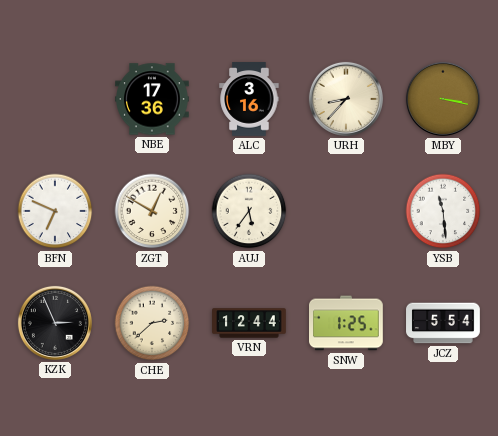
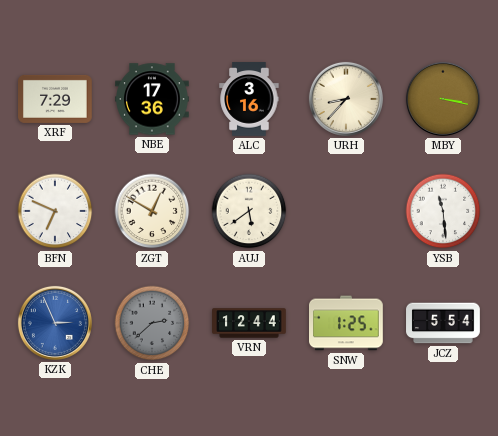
XRF: none -> 7:29
AUJ: 5:36 -> 5:39
KZK dial: black -> blue
CHE dial: cream -> grey
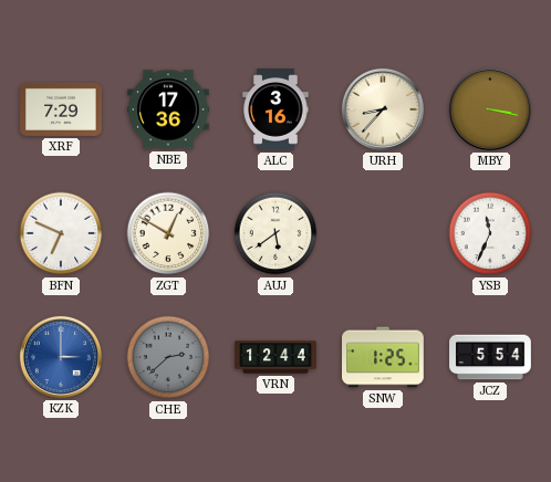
YSB: 11:29 -> 11:34
KZK: 2:56 -> 3:00
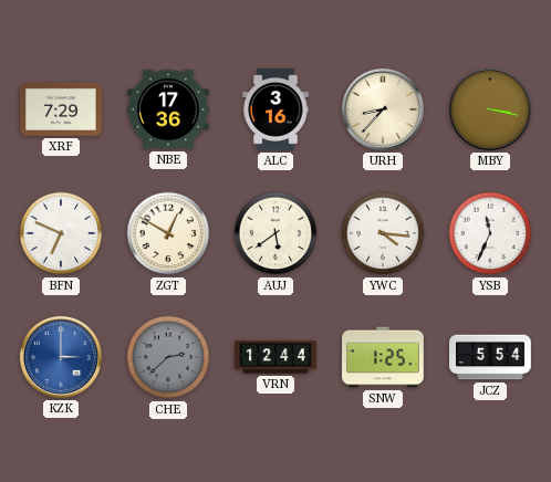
YWC: none -> 4:16
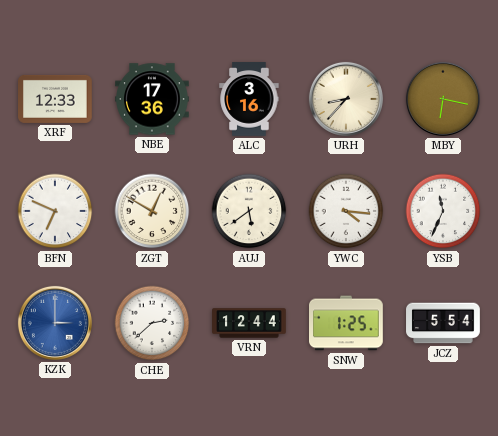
XRF: 7:29 -> 12:33
MBY: 3:17 -> 6:17
CHE dial: grey -> white
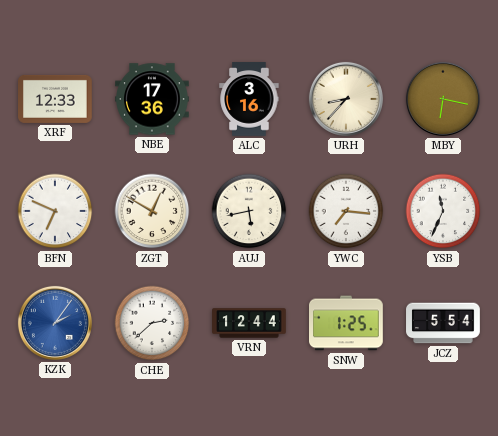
AUJ: 5:39 -> 5:43
YWC: 4:16 -> 7:16
KZK: 3:00 -> 2:06
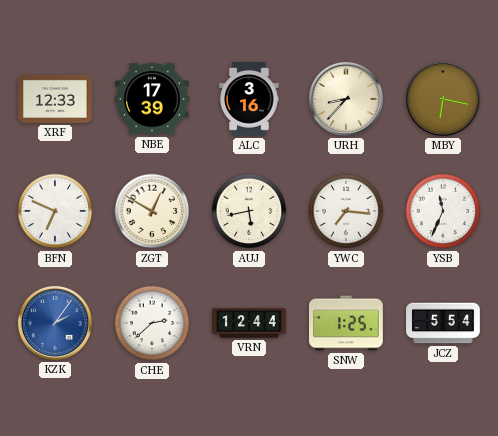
NBE: 17:36 -> 17:39
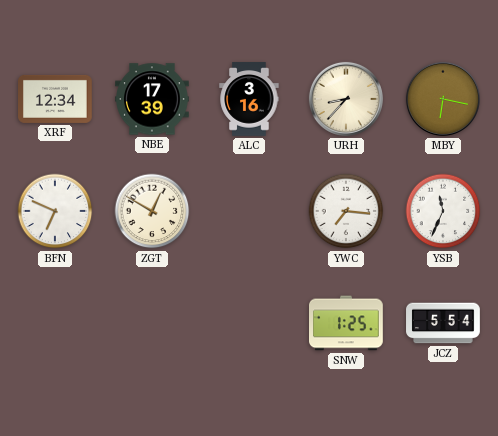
XRF: 12:33 -> 12:34
AUJ: 5:43 -> none
KZK: 2:06 -> none
CHE: 2:38 -> none
VRN: 12:44 -> none
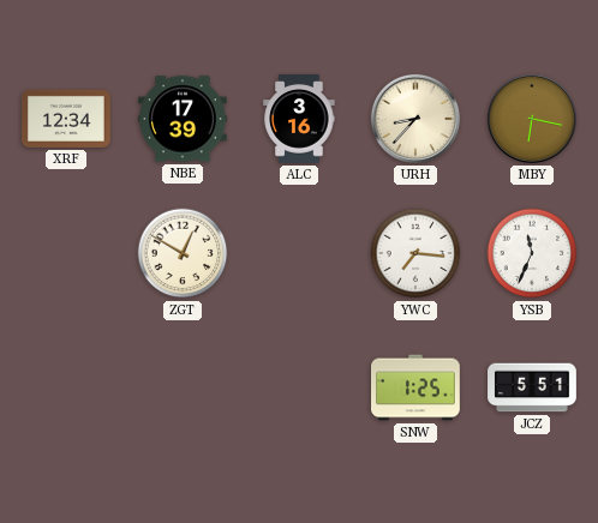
BFN: 6:49 -> none
JCZ: 5:54 -> 5:51
